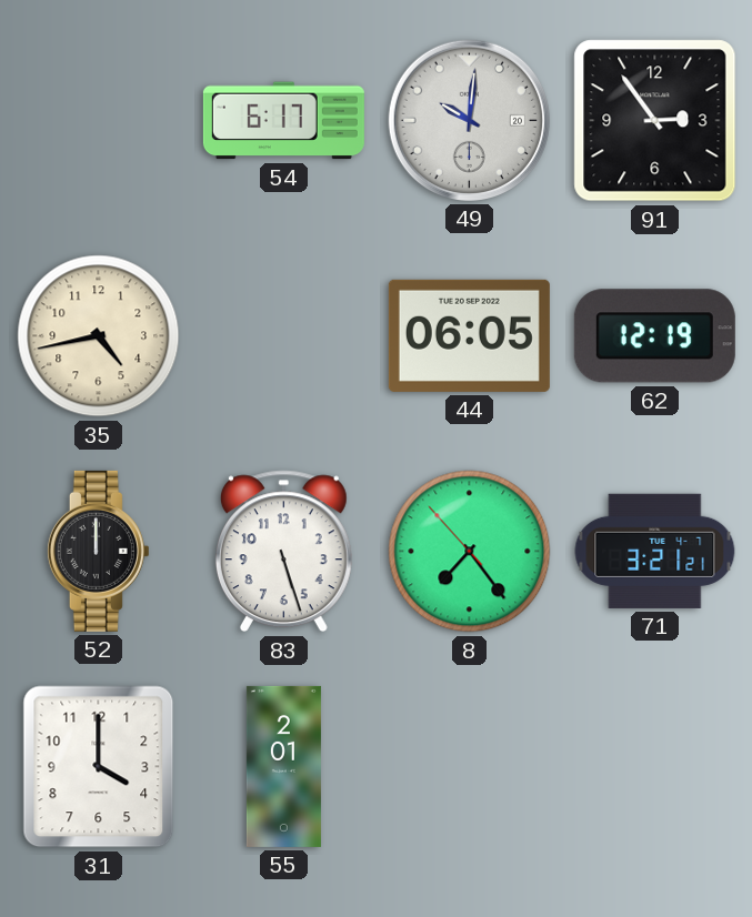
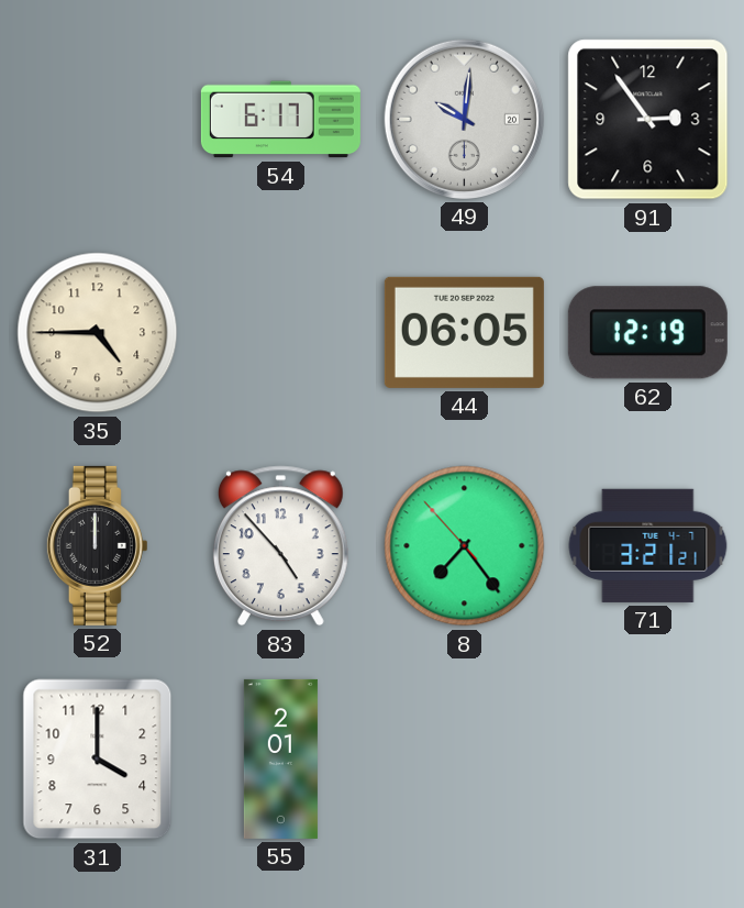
35: 4:43 -> 4:45
83: 5:27 -> 4:53
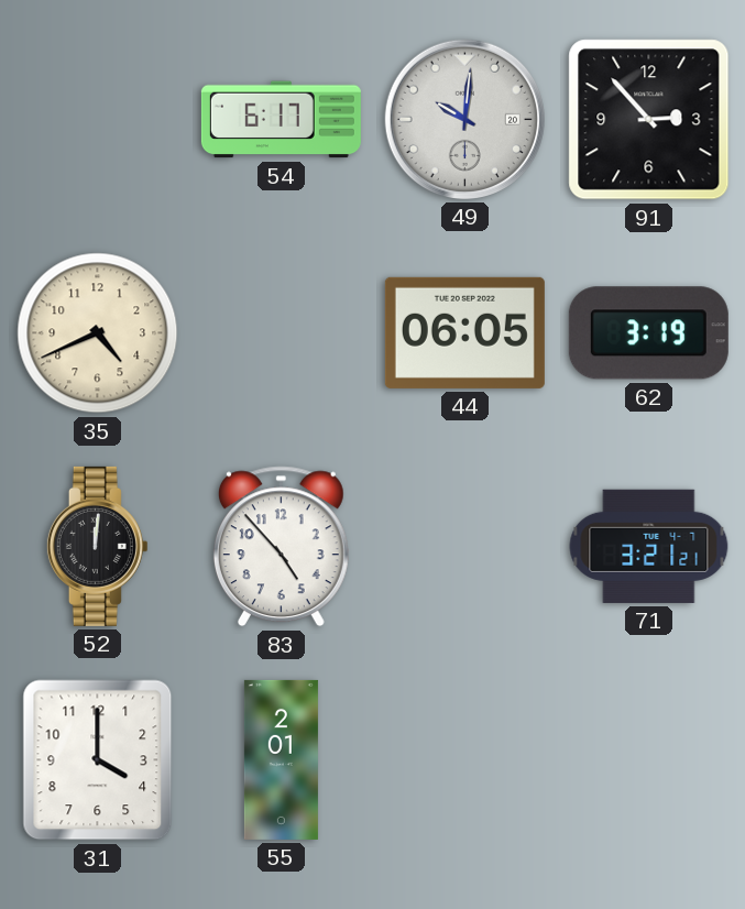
91: 2:54 -> 2:53
35: 4:45 -> 4:41
62: 12:19 -> 3:19
52: 12:00 -> 12:01
8: 7:23 -> none
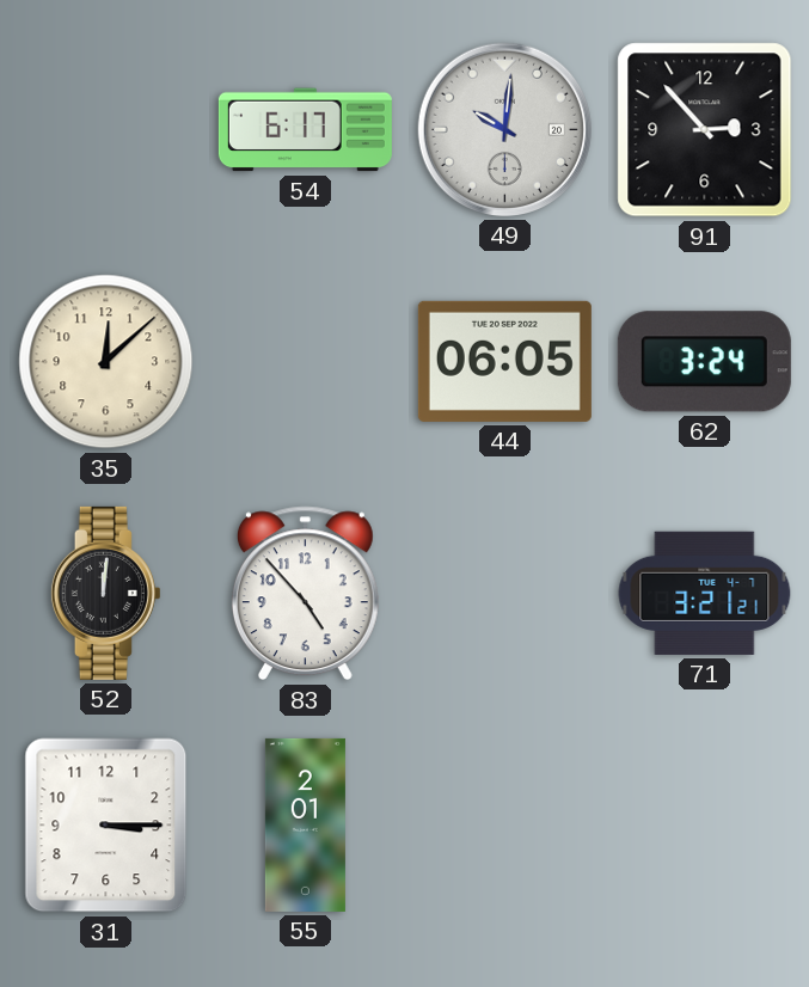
35: 4:41 -> 12:08
62: 3:19 -> 3:24
31: 4:00 -> 3:15
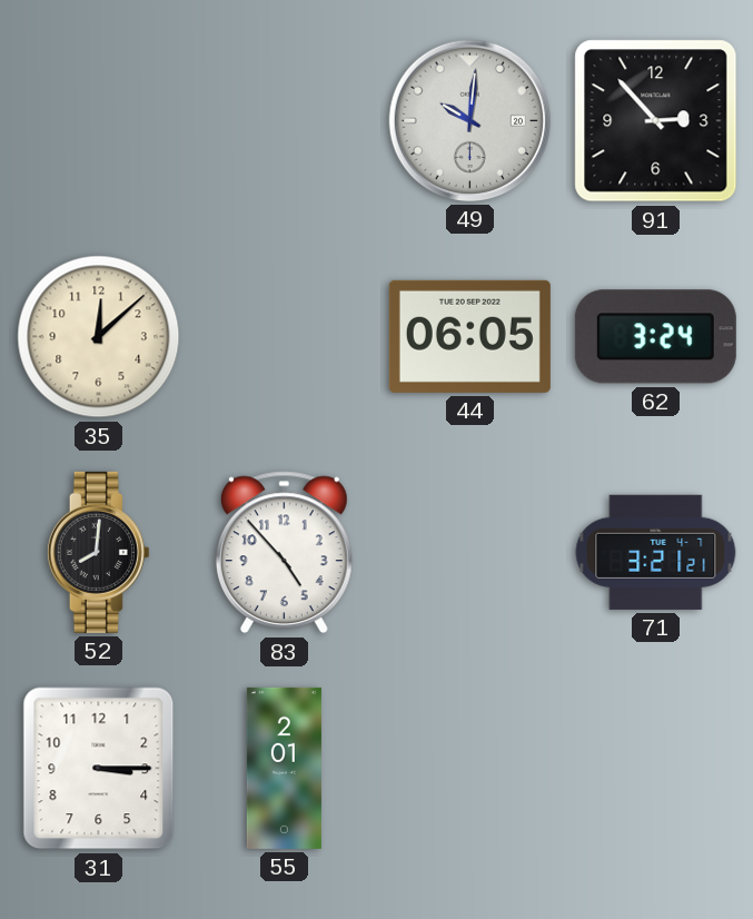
54: 6:17 -> none
52: 12:01 -> 8:01
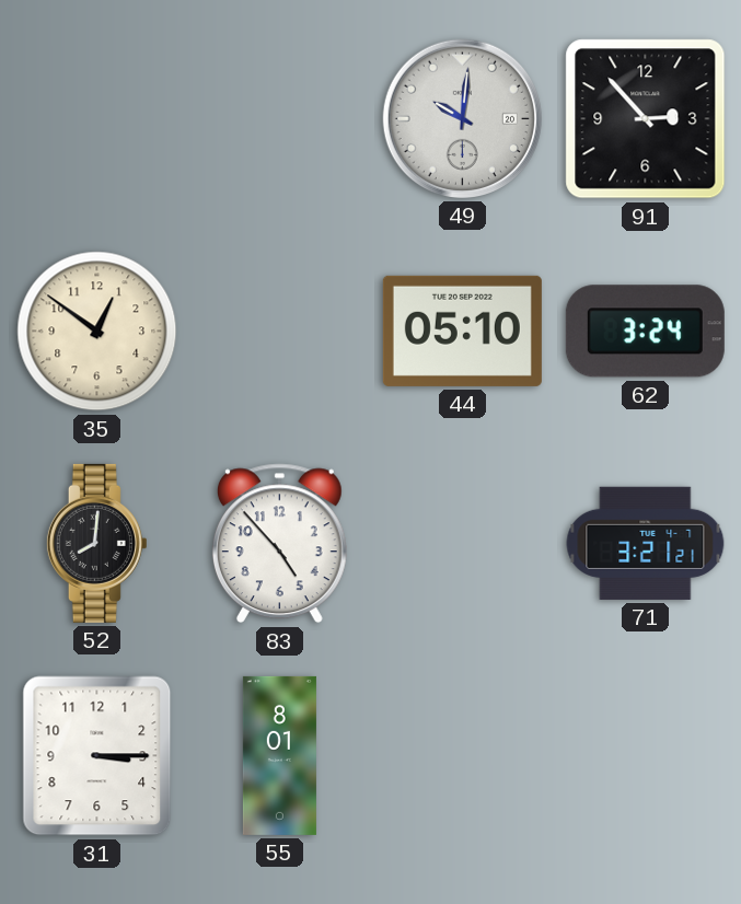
35: 12:08 -> 12:51
44: 06:05 -> 05:10
55: 2:01 -> 8:01
